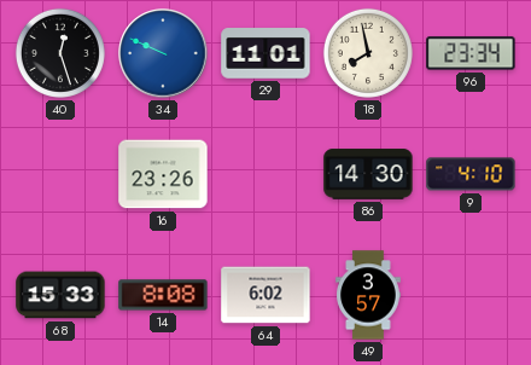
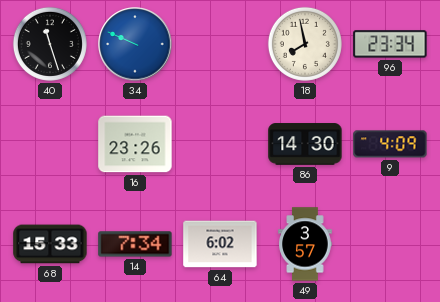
40: 12:27 -> 11:27
29: 11:01 -> none
9: 4:10 -> 4:09
14: 8:08 -> 7:34
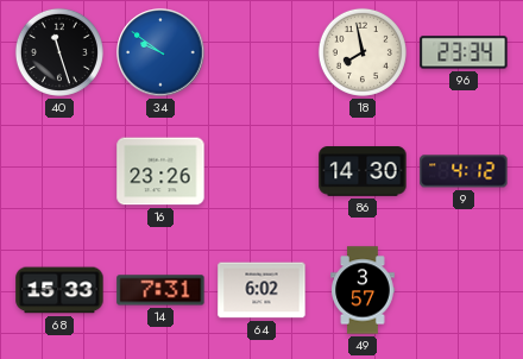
34: 9:49 -> 9:51
9: 4:09 -> 4:12
14: 7:34 -> 7:31
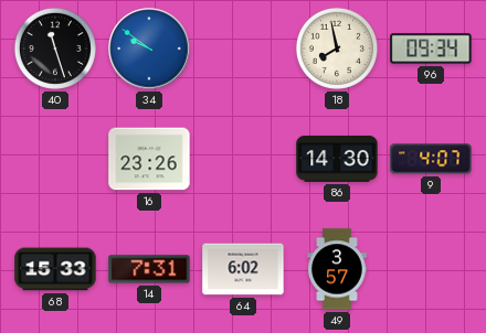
96: 23:34 -> 09:34
9: 4:12 -> 4:07
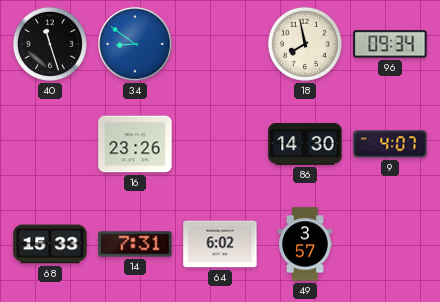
34: 9:51 -> 8:51
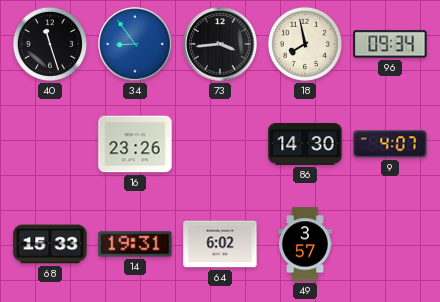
34: 8:51 -> 8:54
73: none -> 3:44
14: 7:31 -> 19:31
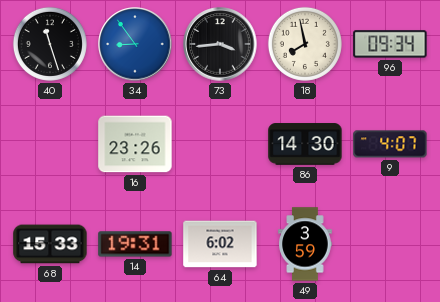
49: 3:57 -> 3:59
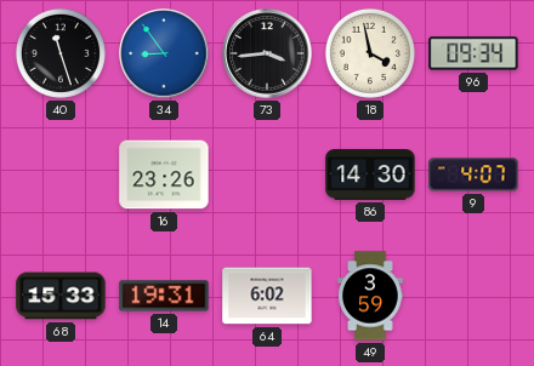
18: 7:58 -> 3:58
